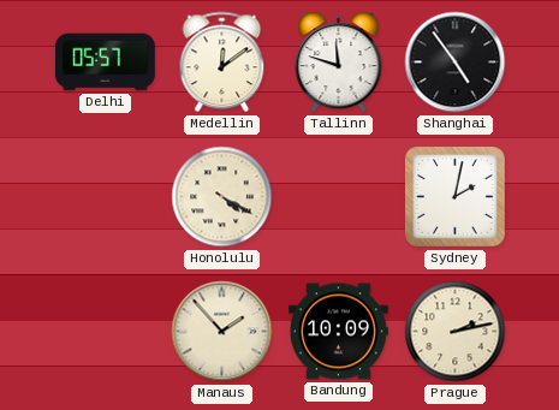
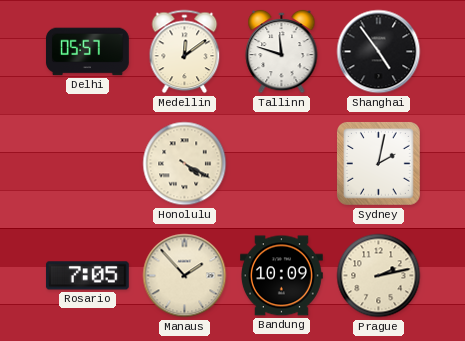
Rosario: none -> 7:05
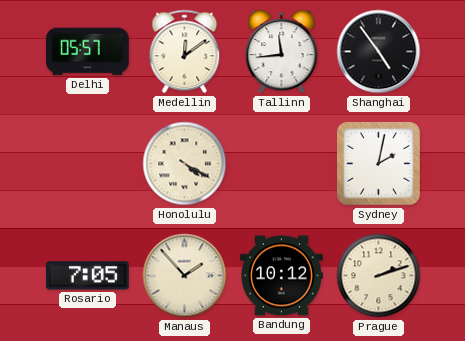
Tallinn: 11:48 -> 11:44
Bandung: 10:09 -> 10:12
Prague: 2:13 -> 2:12
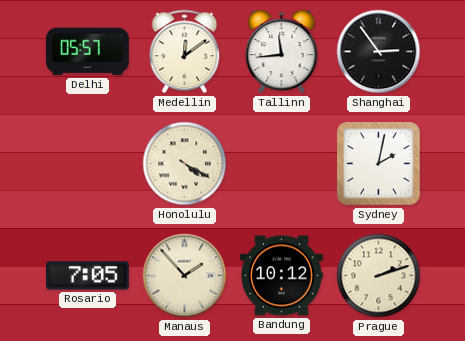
Shanghai: 4:54 -> 2:54
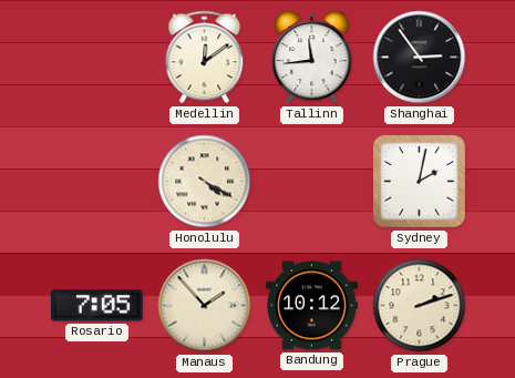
Delhi: 05:57 -> none
